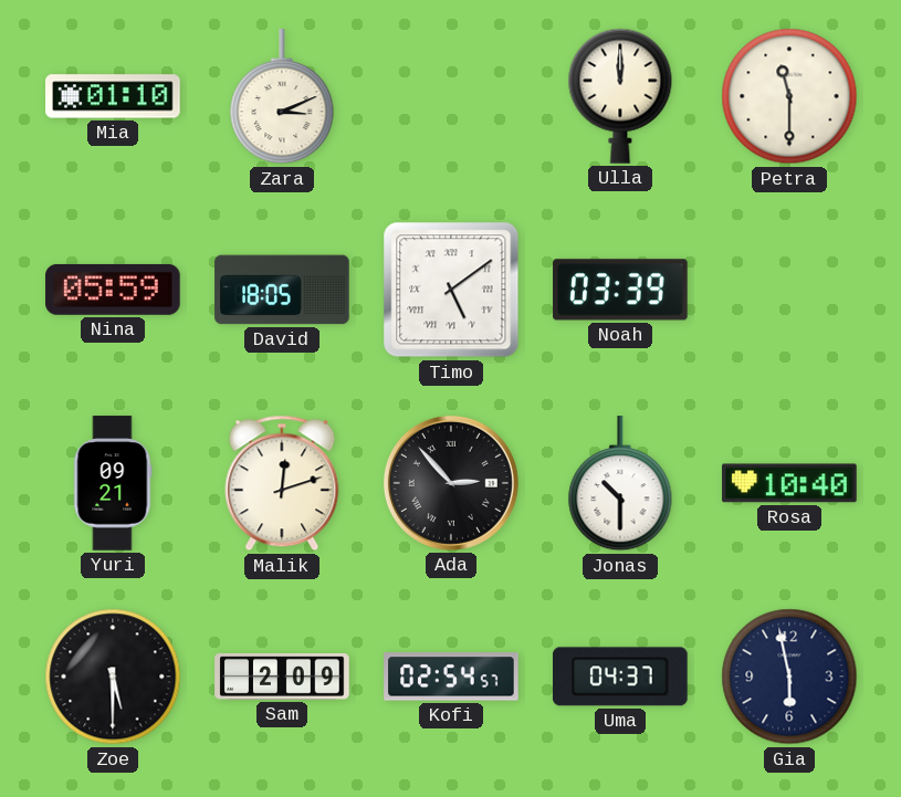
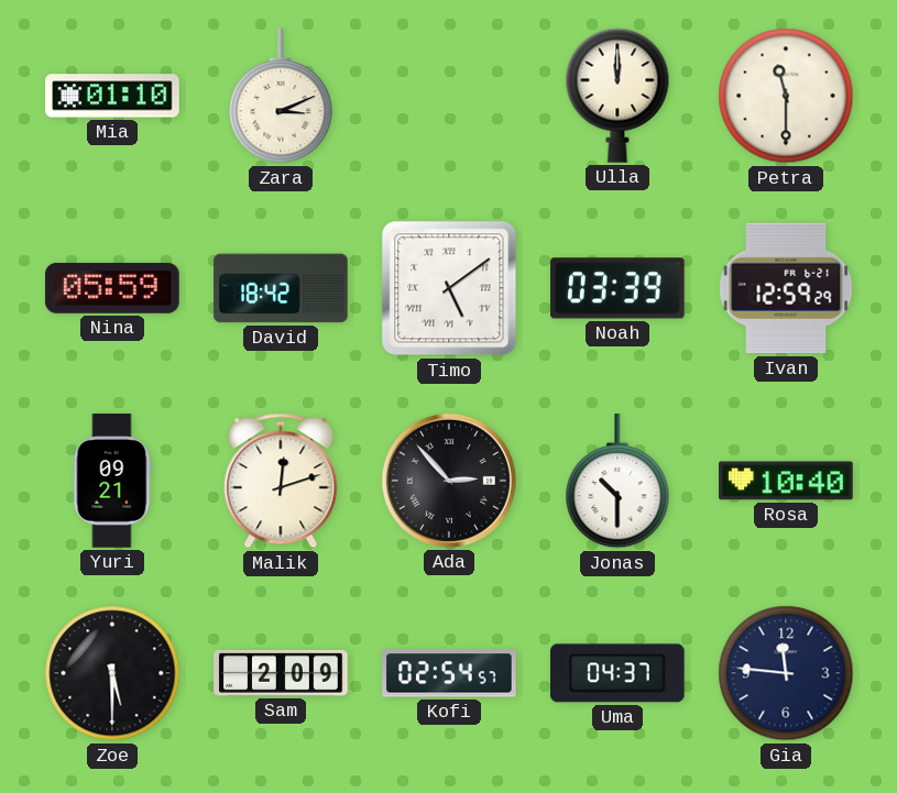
David: 18:05 -> 18:42
Ivan: none -> 12:59
Gia: 5:58 -> 11:46
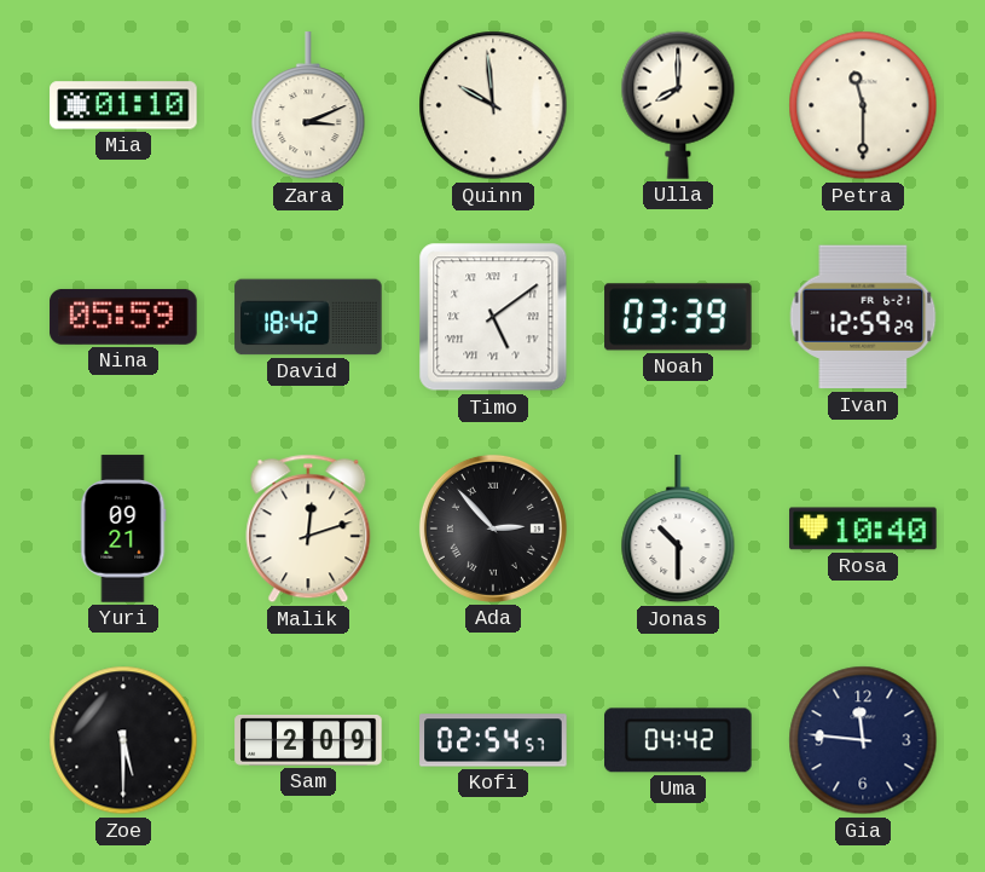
Quinn: none -> 9:59
Ulla: 12:00 -> 8:00
Uma: 04:37 -> 04:42
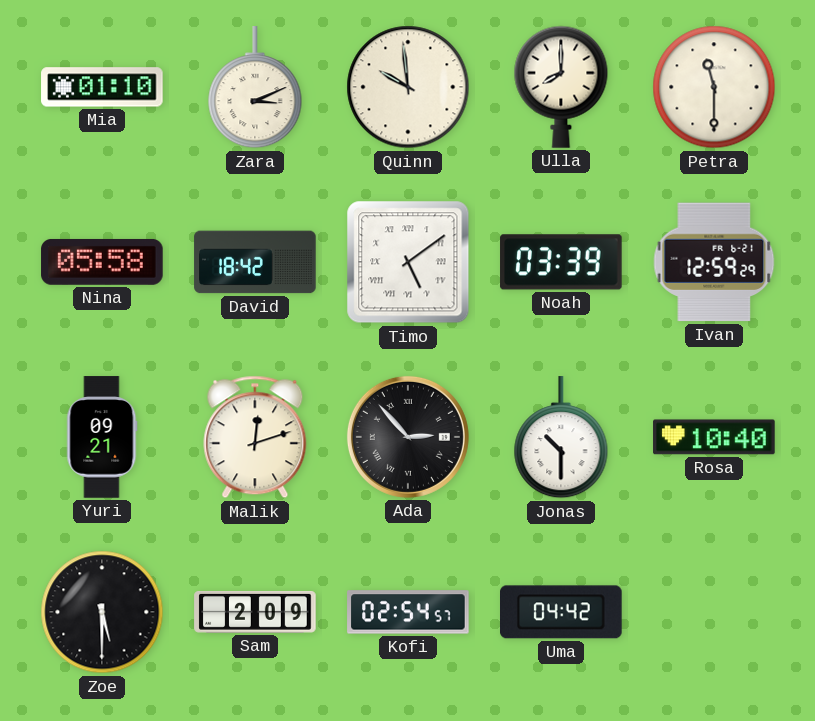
Nina: 05:59 -> 05:58
Gia: 11:46 -> none
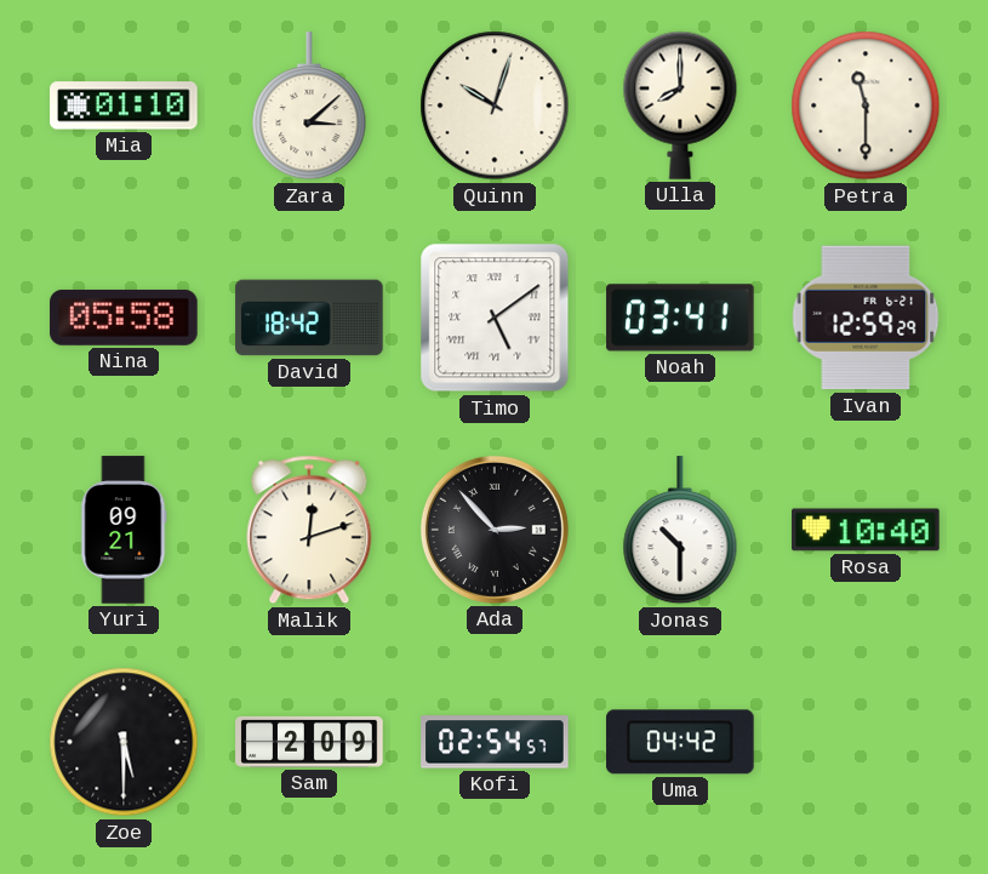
Zara: 3:11 -> 3:08
Quinn: 9:59 -> 10:03
Noah: 03:39 -> 03:41
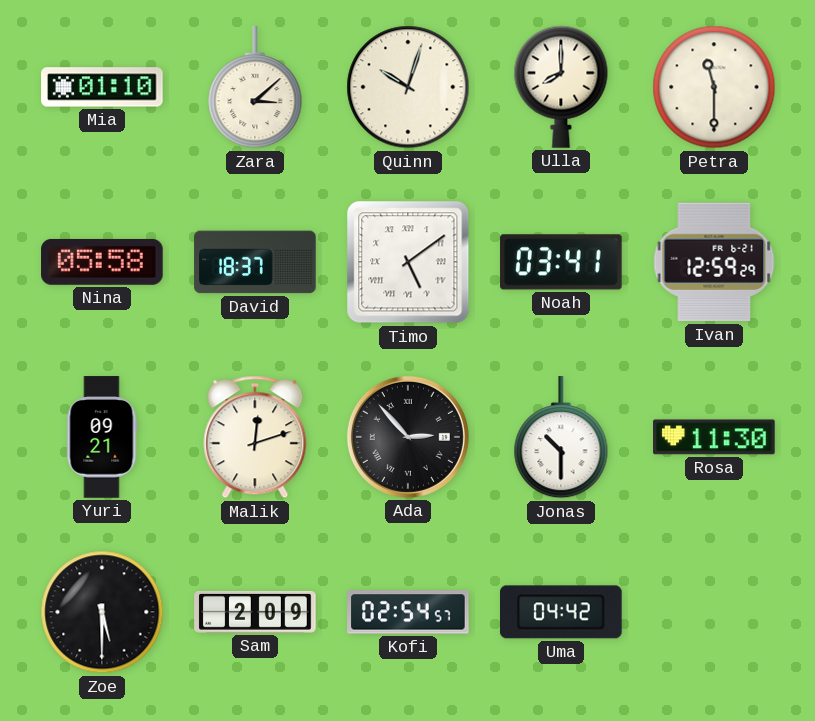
David: 18:42 -> 18:37
Rosa: 10:40 -> 11:30
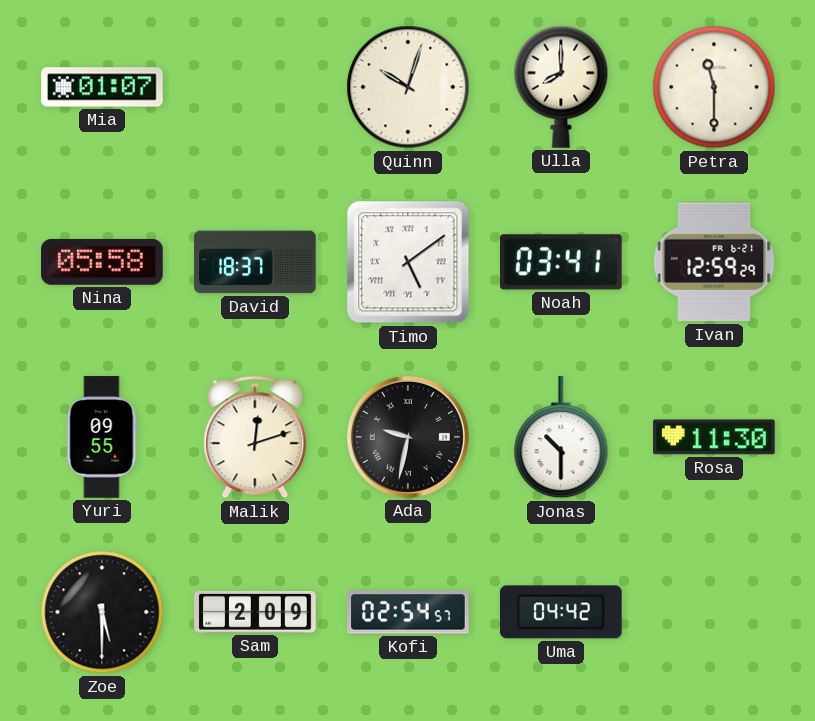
Mia: 01:10 -> 01:07
Zara: 3:08 -> none
Yuri: 09:21 -> 09:55
Ada: 2:53 -> 9:32
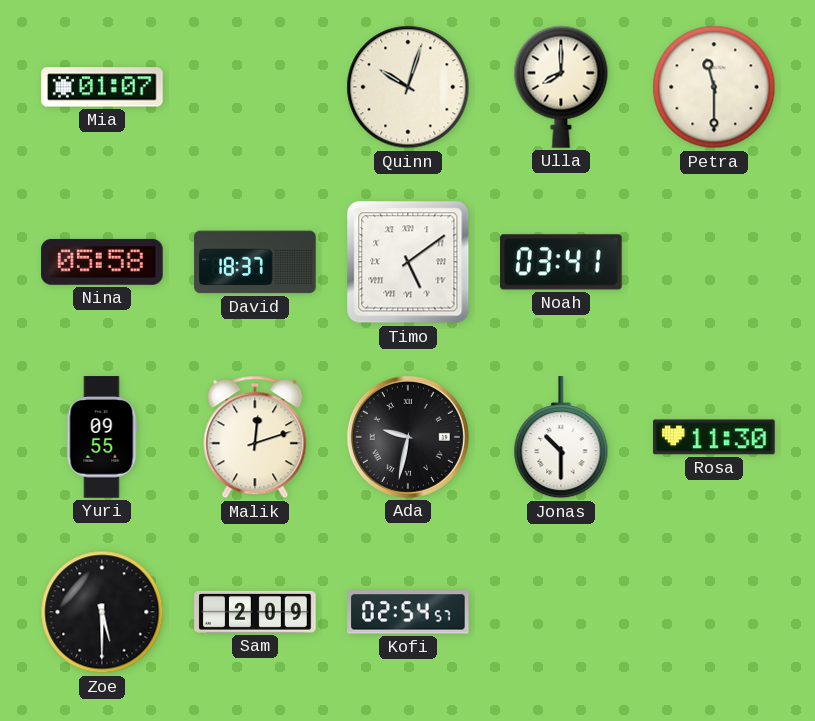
Ivan: 12:59 -> none
Uma: 04:42 -> none
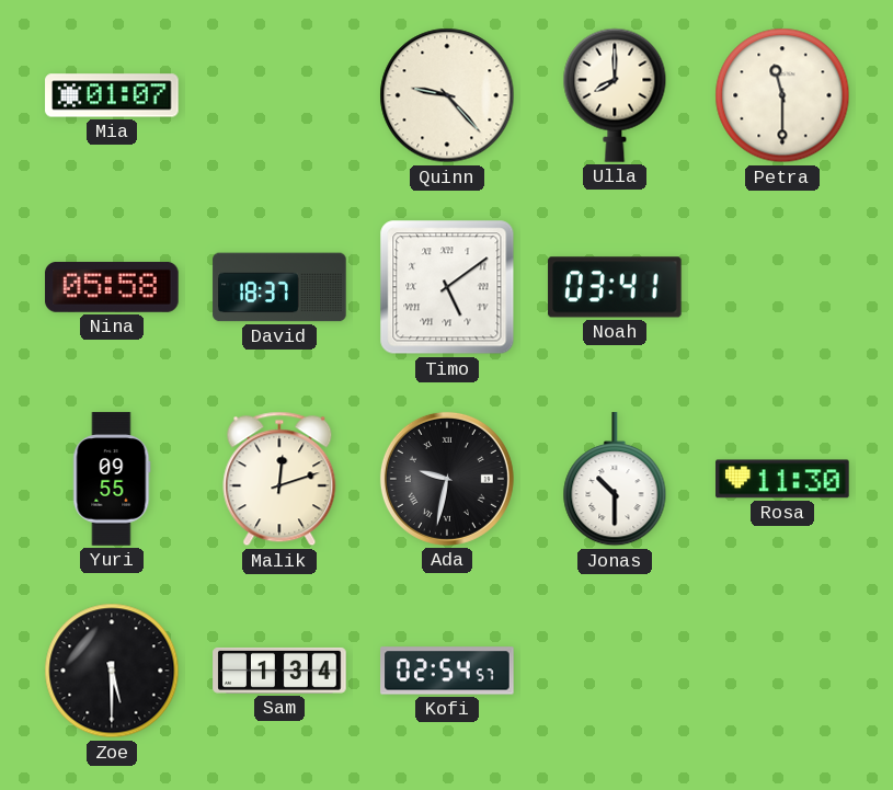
Quinn: 10:03 -> 9:23
Sam: 2:09 -> 1:34
